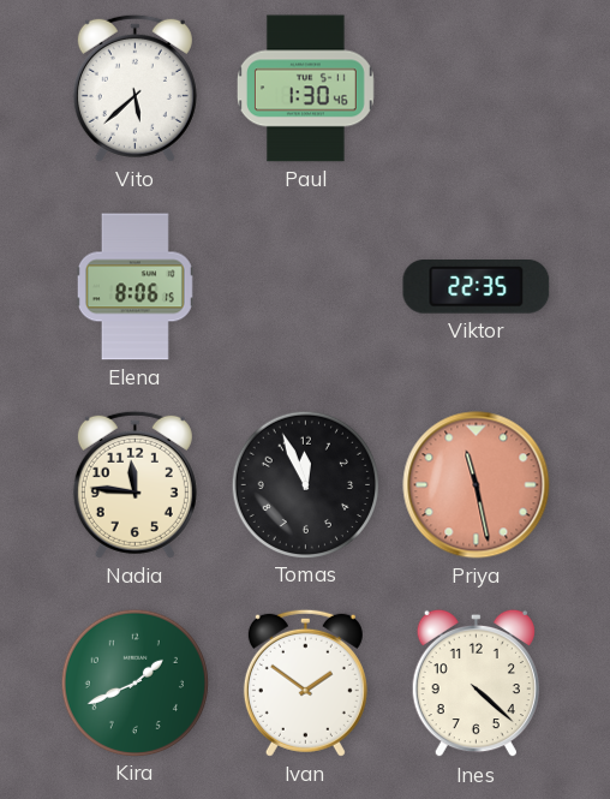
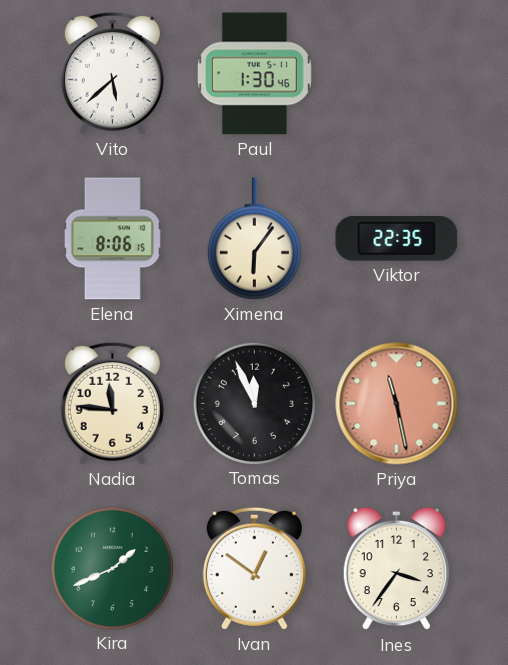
Ximena: none -> 6:06
Ivan: 1:51 -> 12:51
Ines: 4:22 -> 3:36
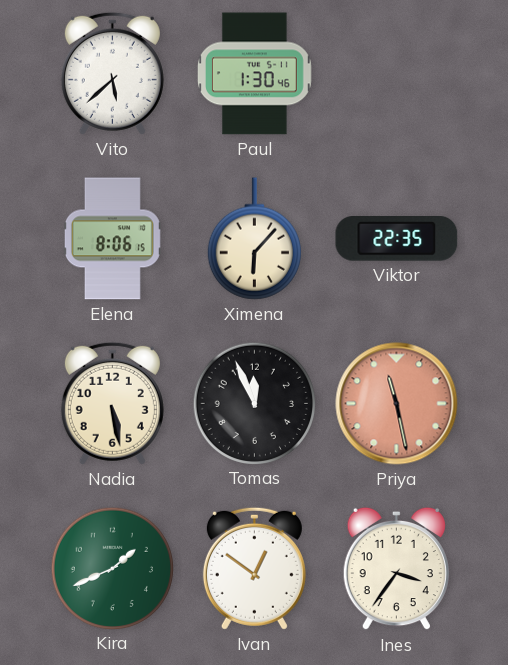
Ximena: 6:06 -> 6:07
Nadia: 11:46 -> 5:28
